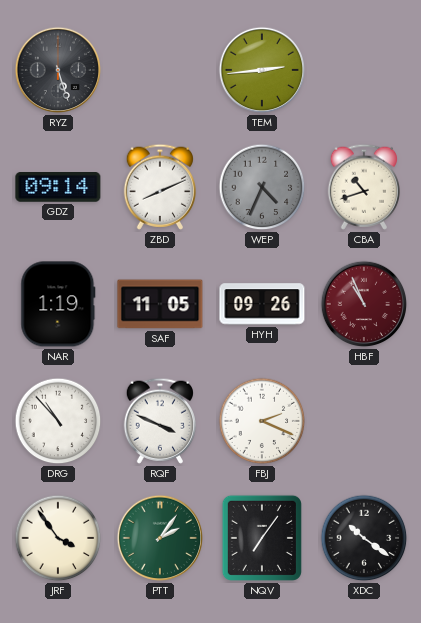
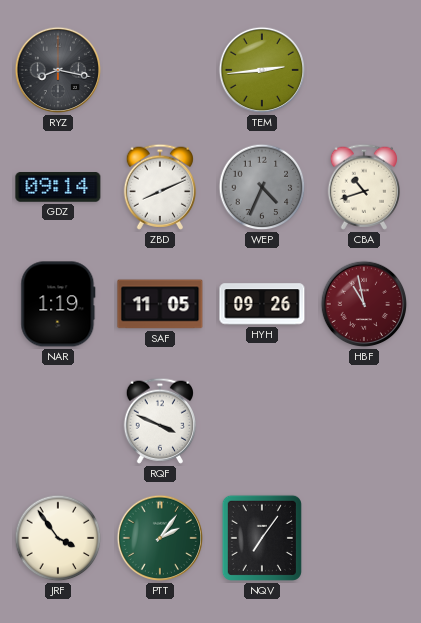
RYZ: 5:27 -> 8:17
HBF: 10:56 -> 10:58
DRG: 10:53 -> none
FBJ: 2:19 -> none
XDC: 10:21 -> none
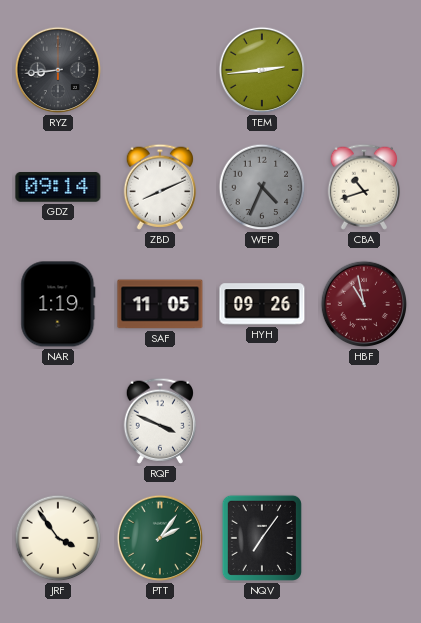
RYZ: 8:17 -> 8:44
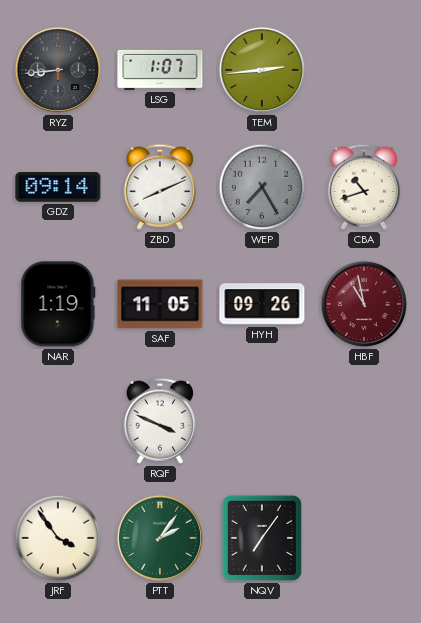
LSG: none -> 1:07
WEP: 4:34 -> 7:25
